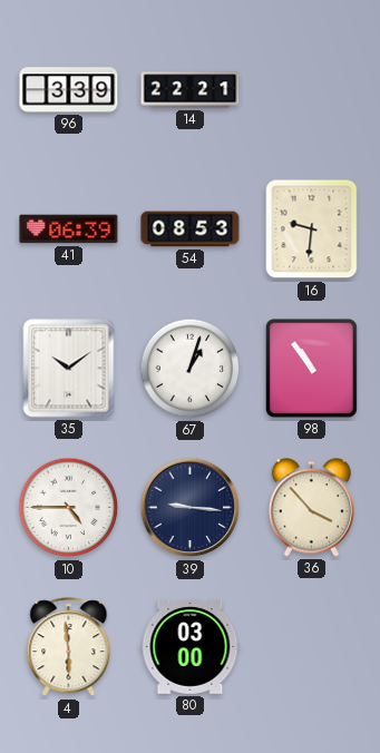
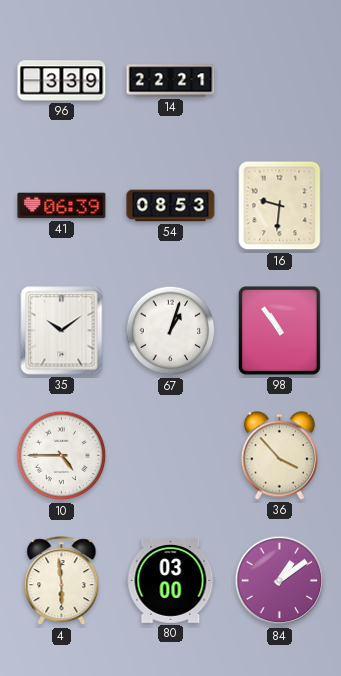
39: 9:16 -> none
84: none -> 1:09
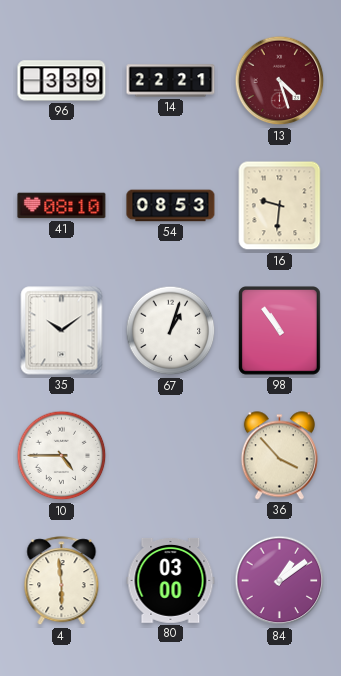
13: none -> 4:27
41: 06:39 -> 08:10
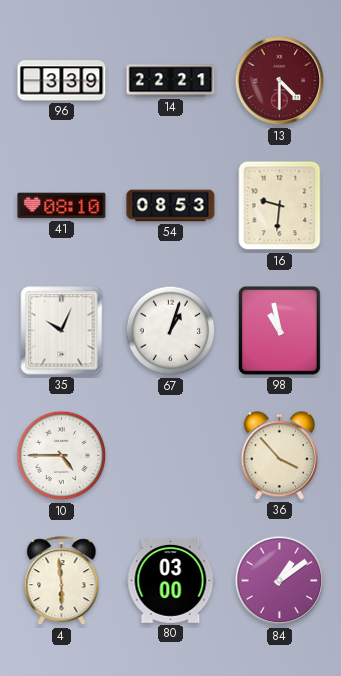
13: 4:27 -> 4:30
35: 10:09 -> 10:04
98: 10:54 -> 10:58
